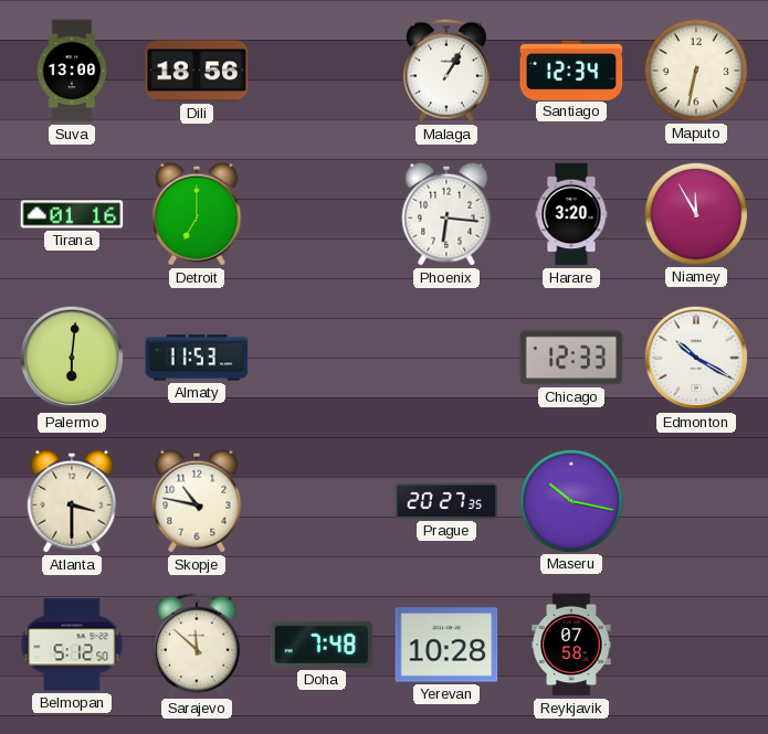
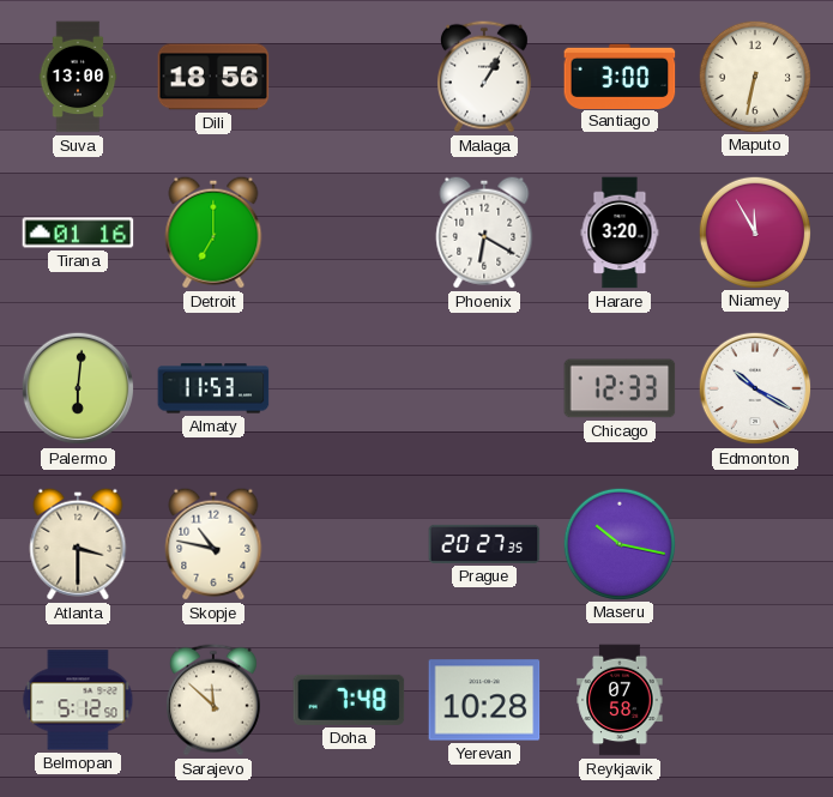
Santiago: 12:34 -> 3:00
Phoenix: 6:16 -> 6:20
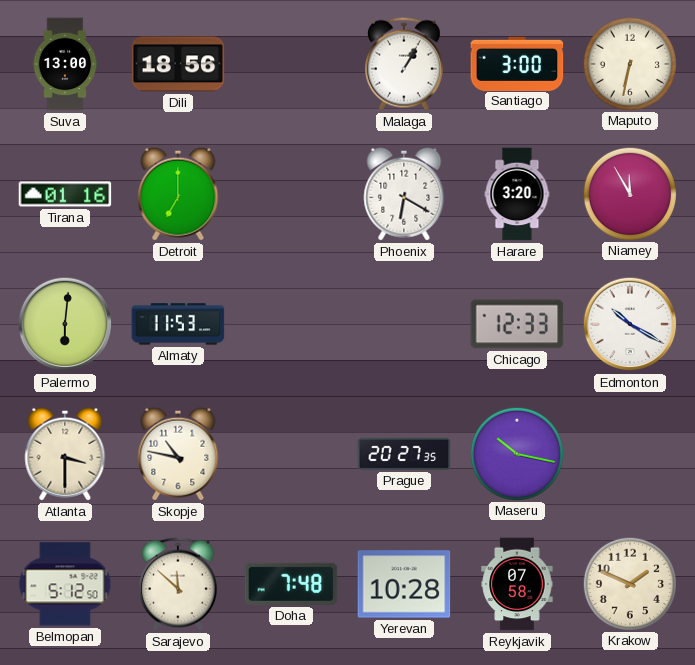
Krakow: none -> 1:49
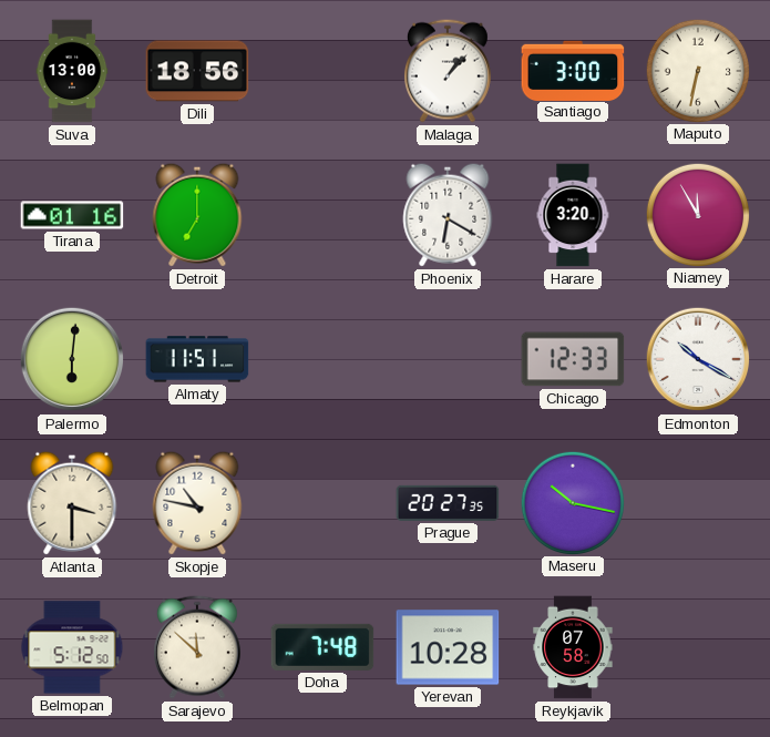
Malaga: 1:05 -> 1:07
Almaty: 11:53 -> 11:51
Krakow: 1:49 -> none
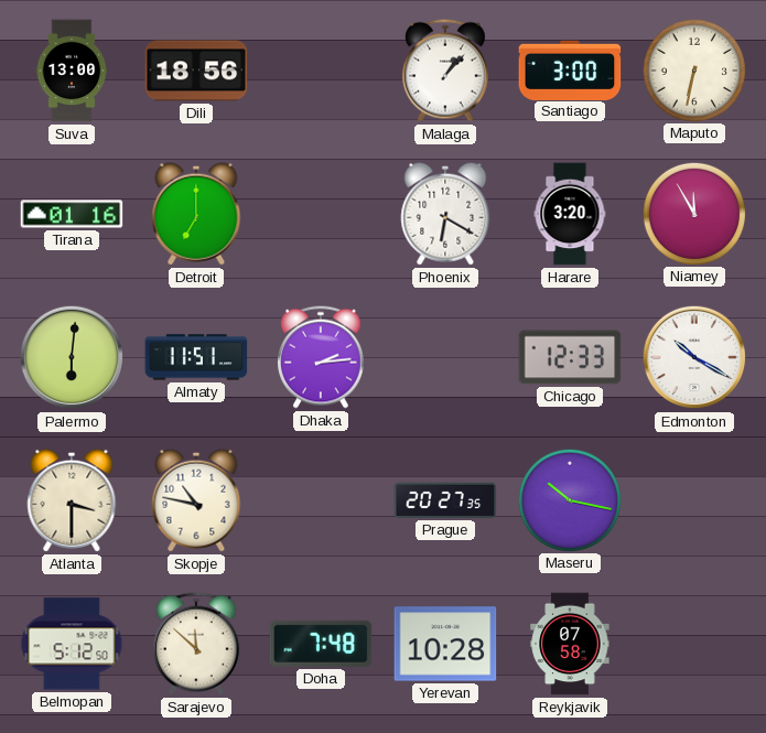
Dhaka: none -> 2:14
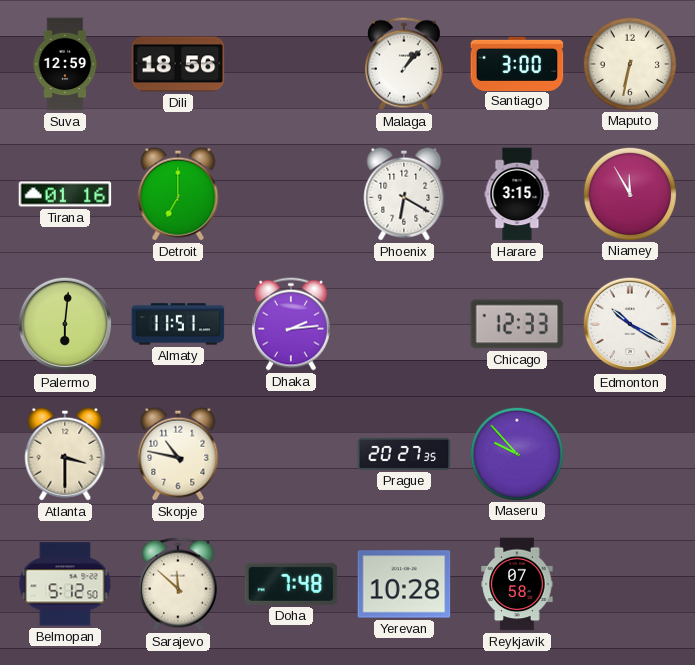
Suva: 13:00 -> 12:59
Harare: 3:20 -> 3:15
Maseru: 10:17 -> 9:53
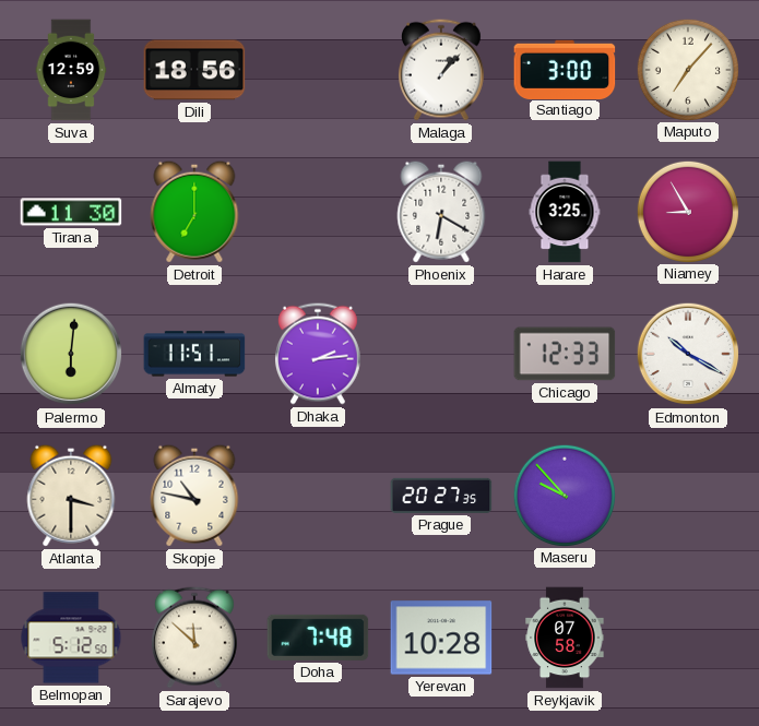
Maputo: 6:32 -> 7:07
Tirana: 01:16 -> 11:30
Harare: 3:15 -> 3:25
Niamey: 11:55 -> 8:55
